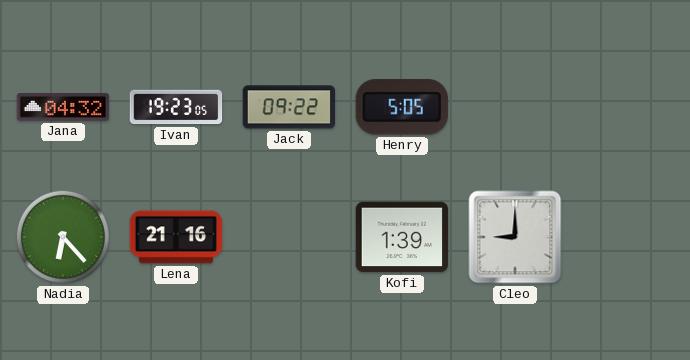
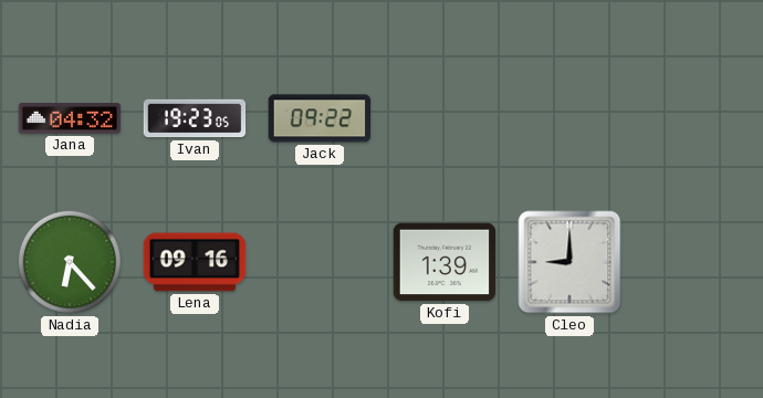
Henry: 5:05 -> none
Lena: 21:16 -> 09:16
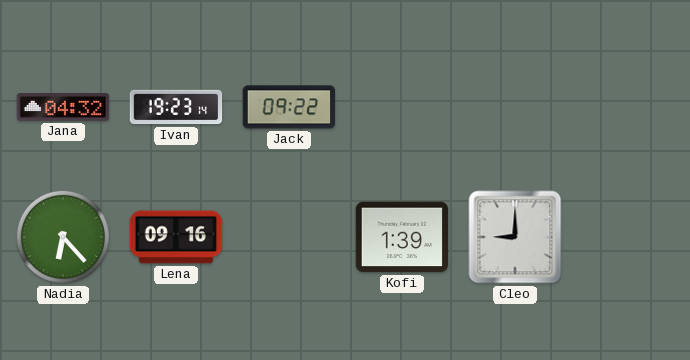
Ivan: 19:23:05 -> 19:23:14
